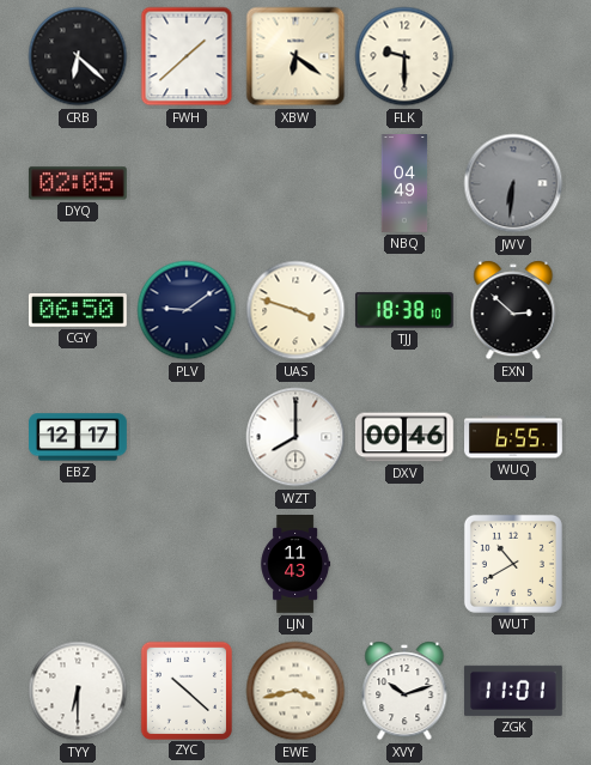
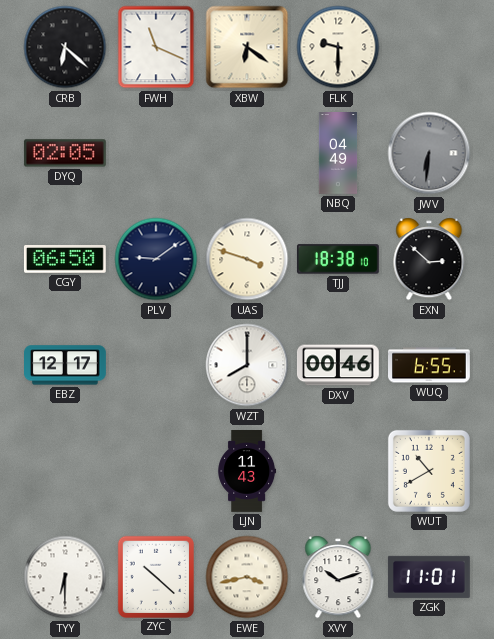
FWH: 1:38 -> 11:19
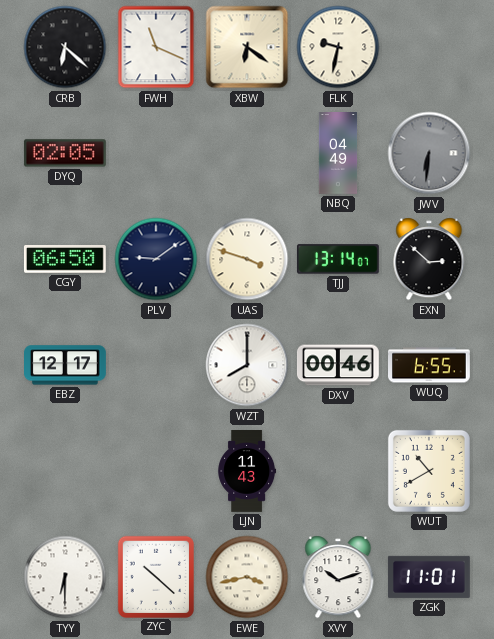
FLK: 9:30 -> 9:32
TJJ: 18:38 -> 13:14
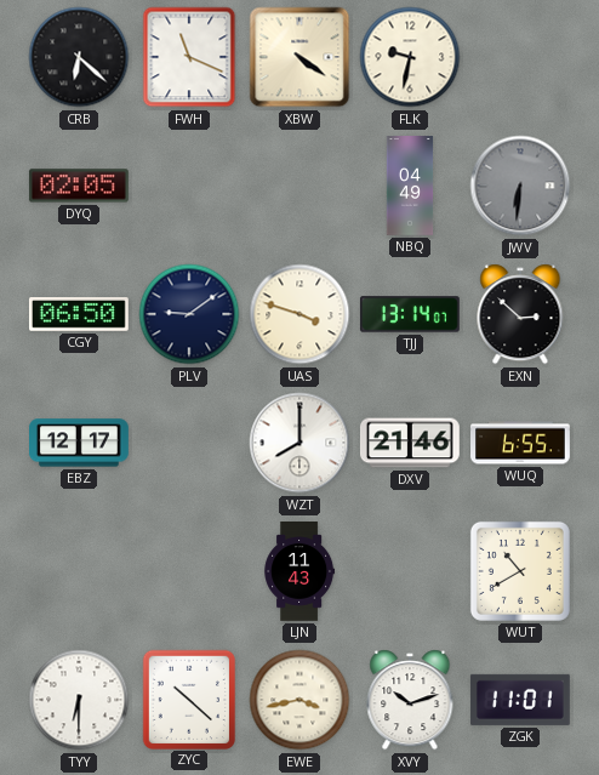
XBW: 6:21 -> 4:21
DXV: 00:46 -> 21:46
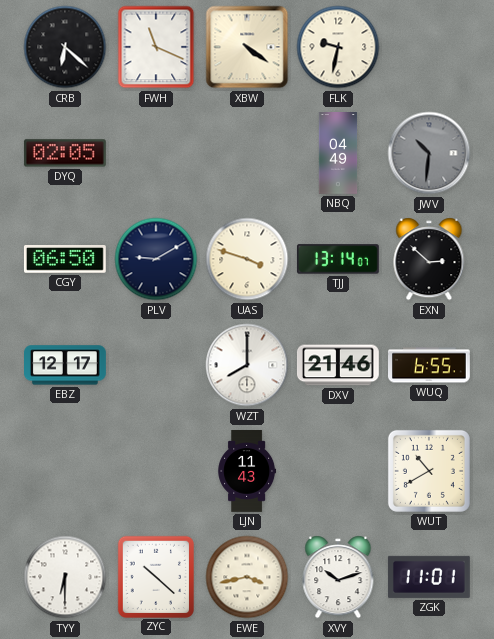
JWV: 6:31 -> 10:31
PLV: 9:09 -> 9:10
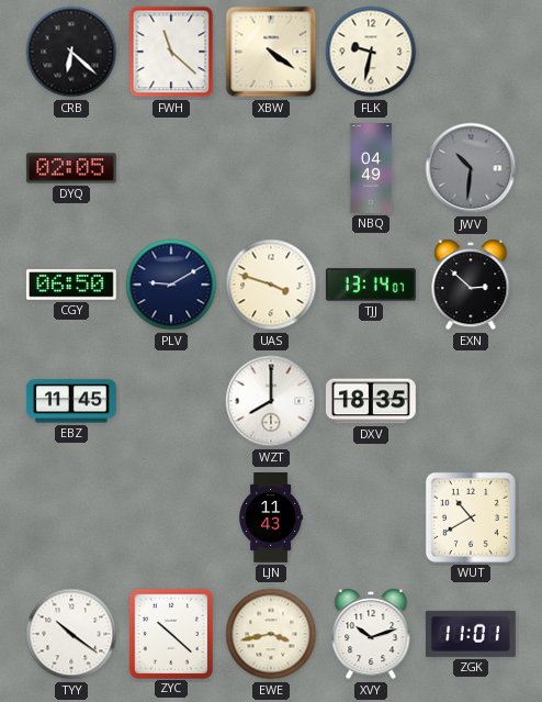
FWH: 11:19 -> 11:22
EBZ: 12:17 -> 11:45
DXV: 21:46 -> 18:35
WUQ: 6:55 -> none
TYY: 6:30 -> 10:21
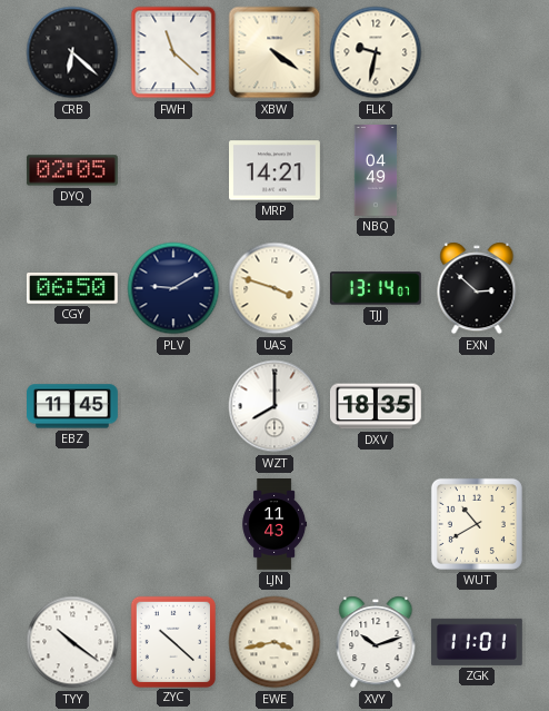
MRP: none -> 14:21
JWV: 10:31 -> none
